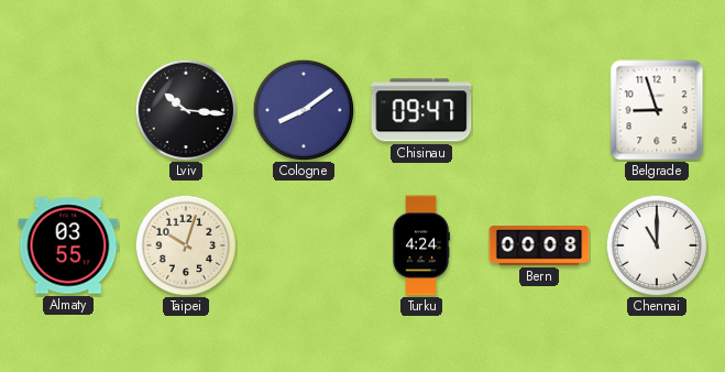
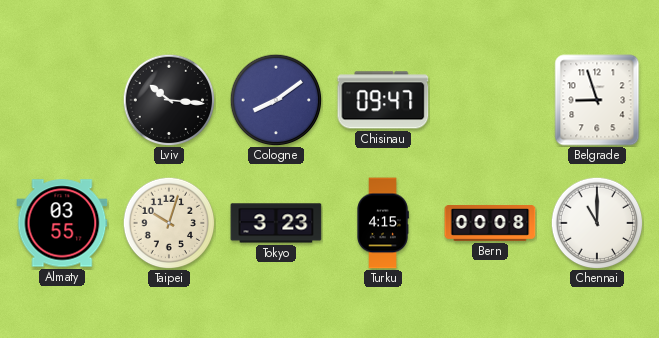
Tokyo: none -> 3:23
Turku: 4:24 -> 4:15
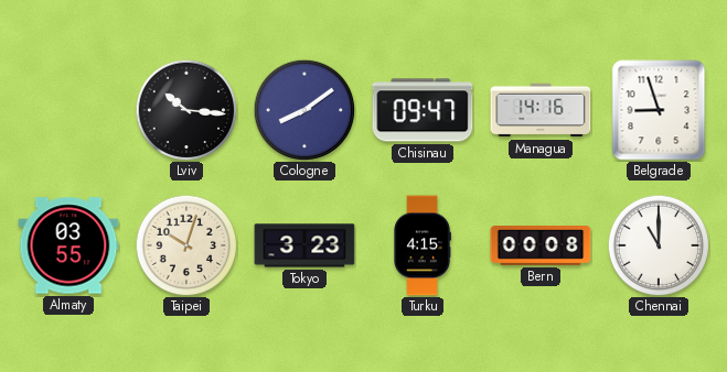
Managua: none -> 14:16
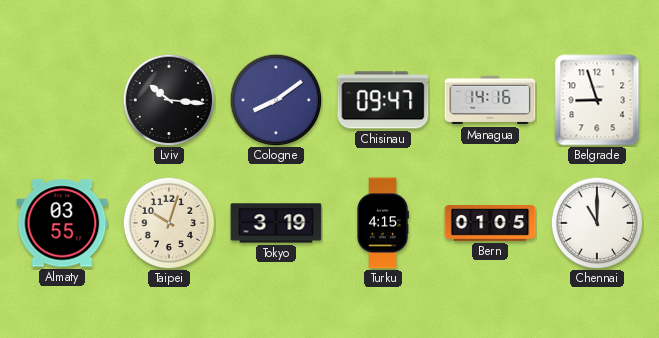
Tokyo: 3:23 -> 3:19
Bern: 00:08 -> 01:05
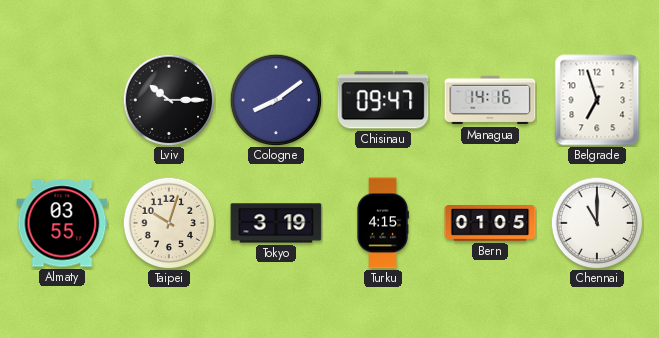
Lviv: 10:16 -> 10:15
Belgrade: 8:57 -> 6:57
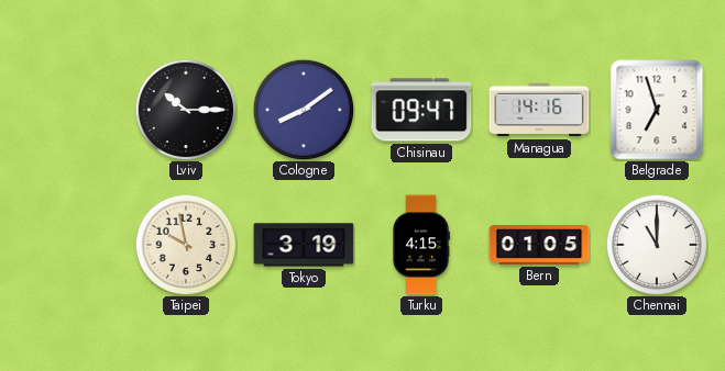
Almaty: 03:55 -> none
Taipei: 10:03 -> 9:58
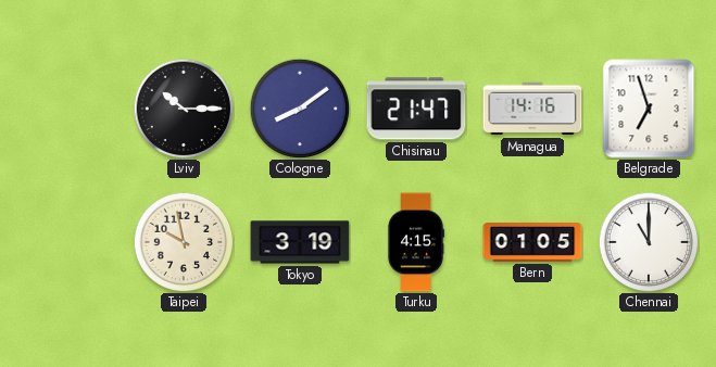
Chisinau: 09:47 -> 21:47
